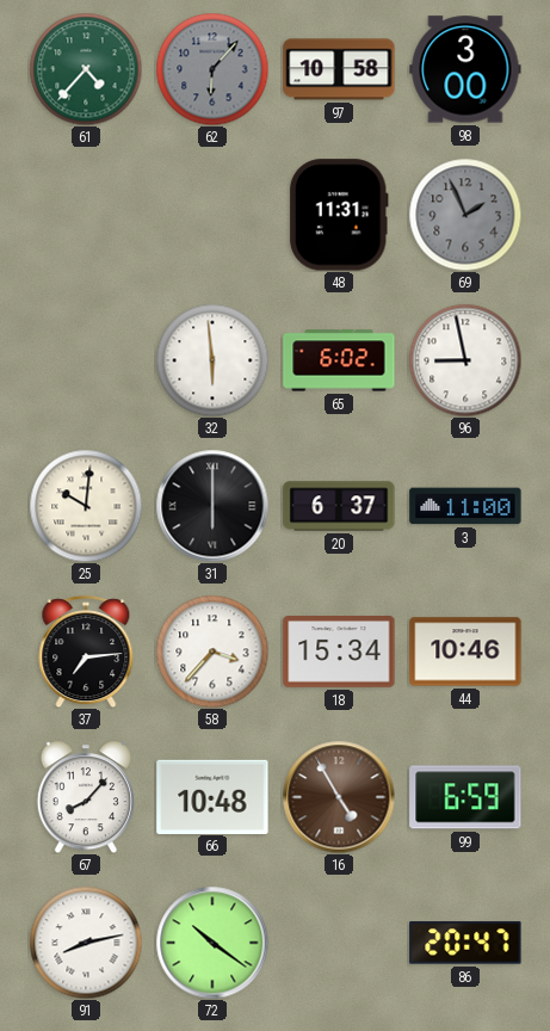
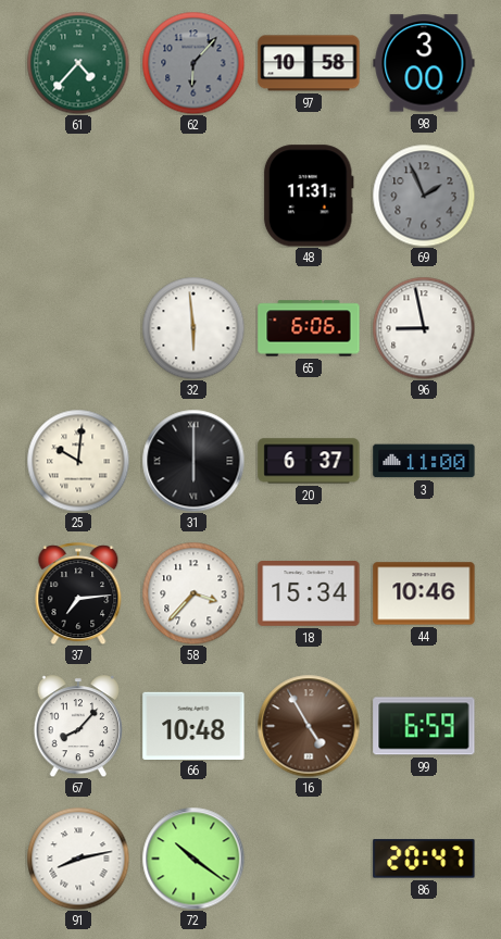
65: 6:02 -> 6:06
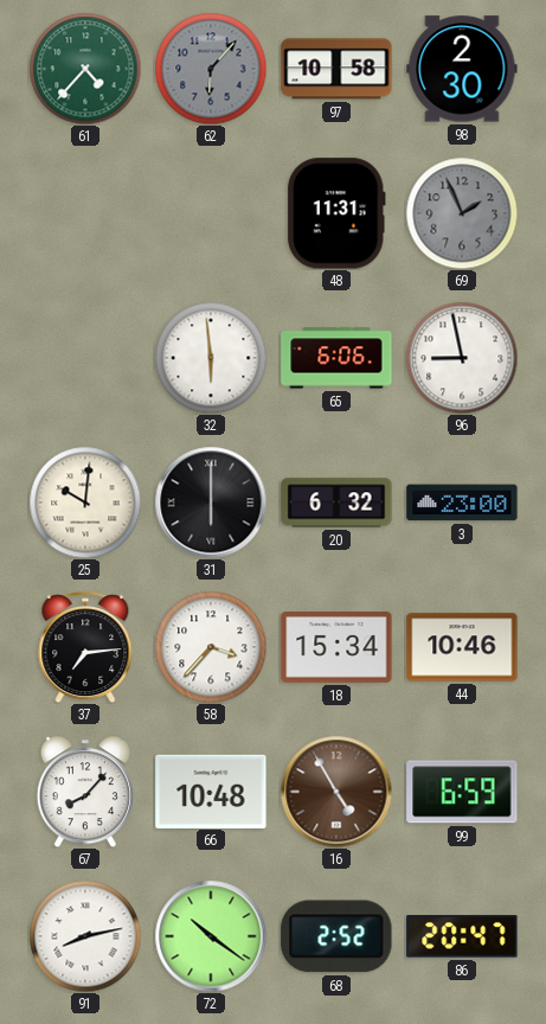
98: 3:00 -> 2:30
20: 6:37 -> 6:32
3: 11:00 -> 23:00
68: none -> 2:52
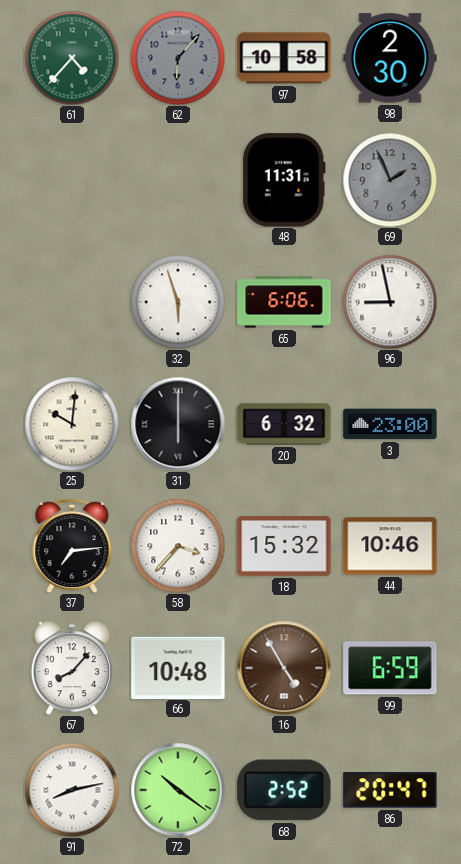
32: 5:59 -> 5:57
18: 15:34 -> 15:32
